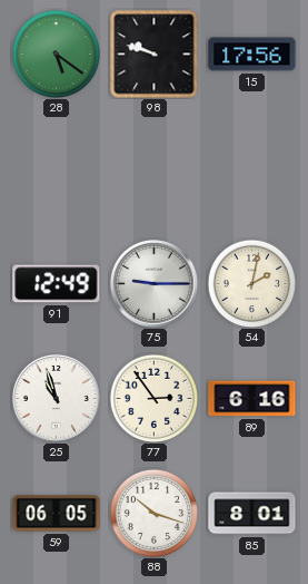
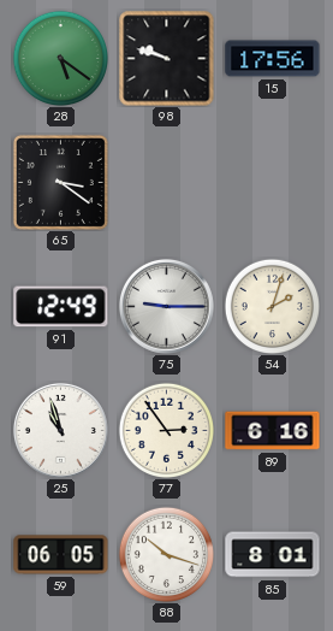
65: none -> 3:21
54: 2:02 -> 2:03
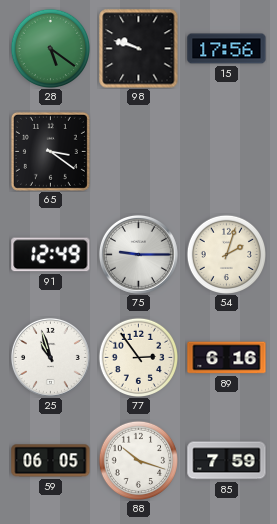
85: 8:01 -> 7:59
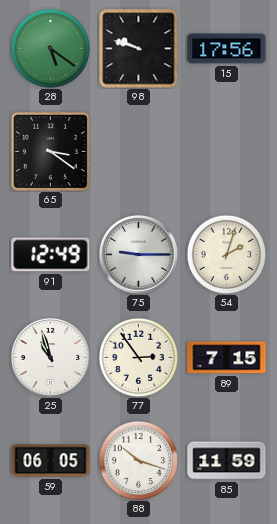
89: 6:16 -> 7:15
85: 7:59 -> 11:59
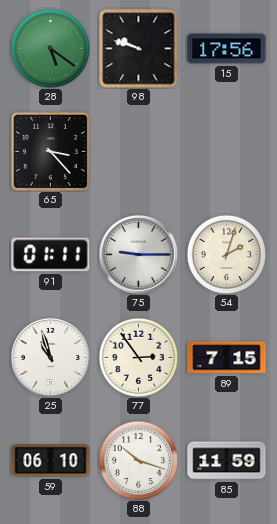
65: 3:21 -> 3:23
91: 12:49 -> 01:11
59: 06:05 -> 06:10
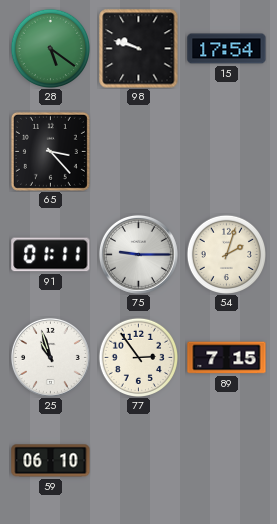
15: 17:56 -> 17:54
88: 10:18 -> none
85: 11:59 -> none
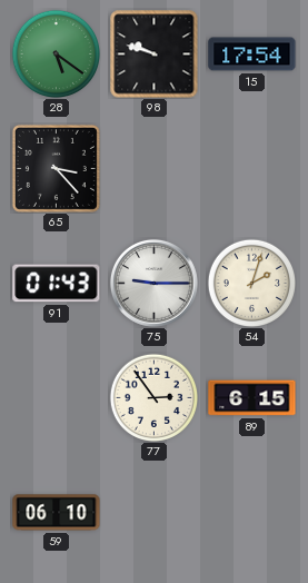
91: 01:11 -> 01:43
25: 10:57 -> none
89: 7:15 -> 6:15
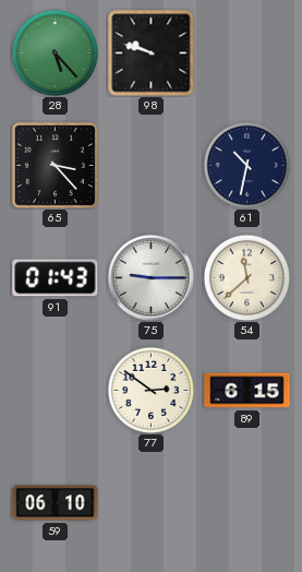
28: 5:21 -> 5:23
15: 17:54 -> none
61: none -> 10:32
54: 2:03 -> 11:38
77: 2:54 -> 2:51
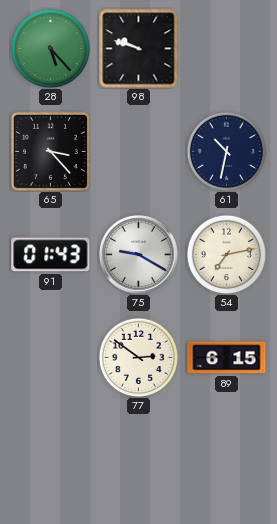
75: 9:15 -> 9:20
54: 11:38 -> 7:13
59: 06:10 -> none
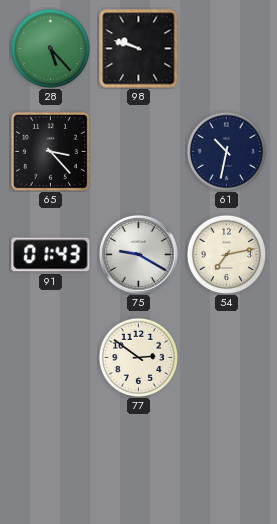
89: 6:15 -> none
